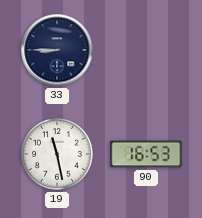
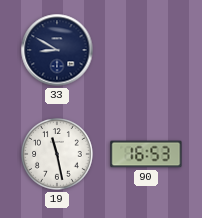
33: 8:45 -> 8:50
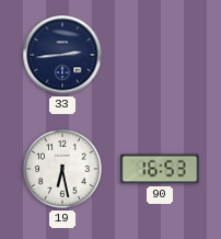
33: 8:50 -> 2:44
19: 11:28 -> 6:28
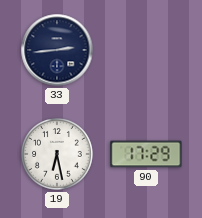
90: 16:53 -> 17:29
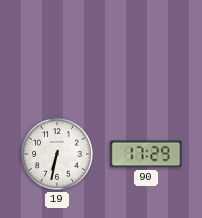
33: 2:44 -> none
19: 6:28 -> 6:32
